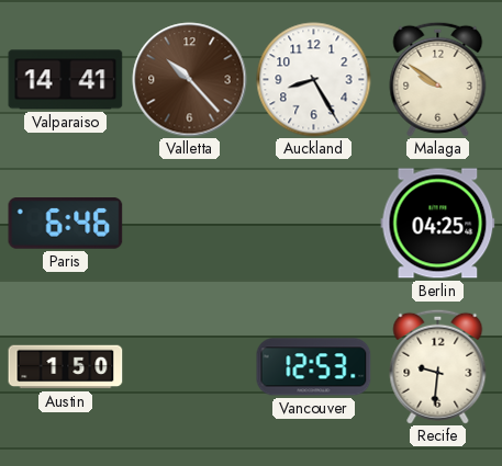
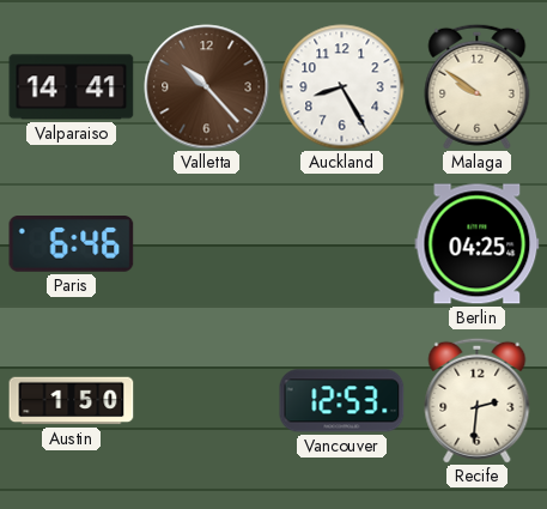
Recife: 9:31 -> 2:31
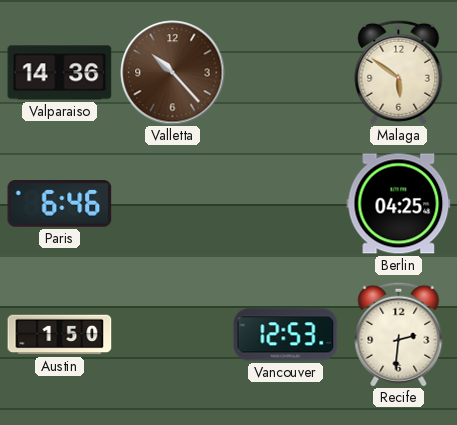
Valparaiso: 14:41 -> 14:36
Auckland: 8:25 -> none
Malaga: 9:51 -> 5:51
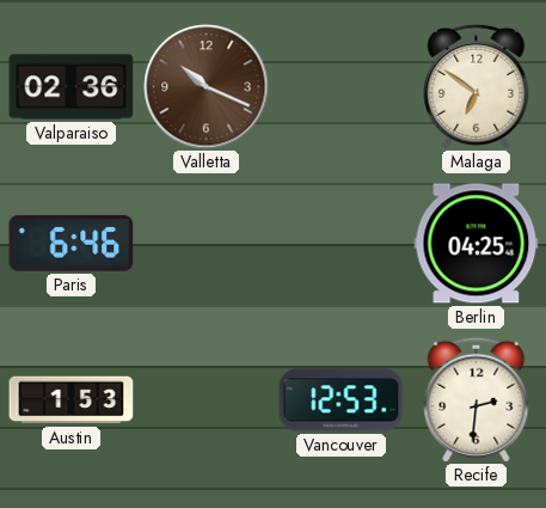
Valparaiso: 14:36 -> 02:36
Valletta: 10:23 -> 10:19
Malaga: 5:51 -> 6:51
Austin: 1:50 -> 1:53
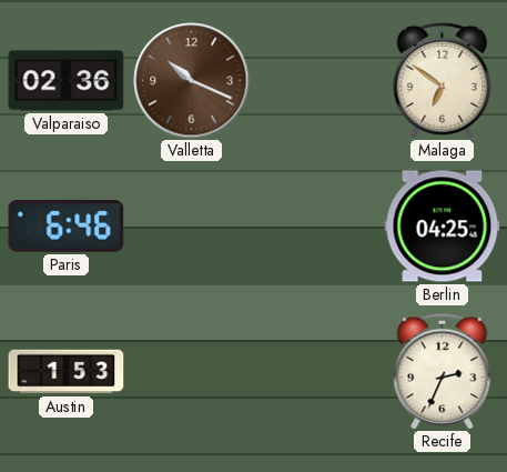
Vancouver: 12:53 -> none
Recife: 2:31 -> 2:34
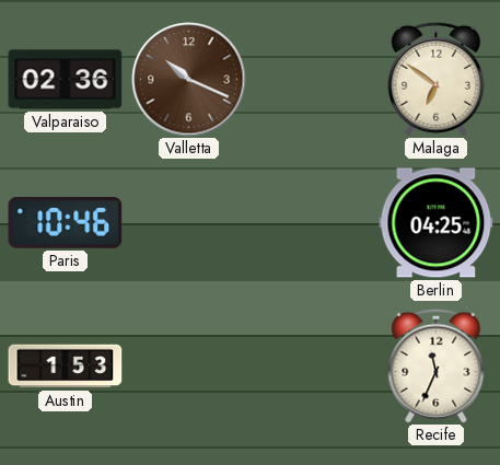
Paris: 6:46 -> 10:46
Recife: 2:34 -> 11:34
